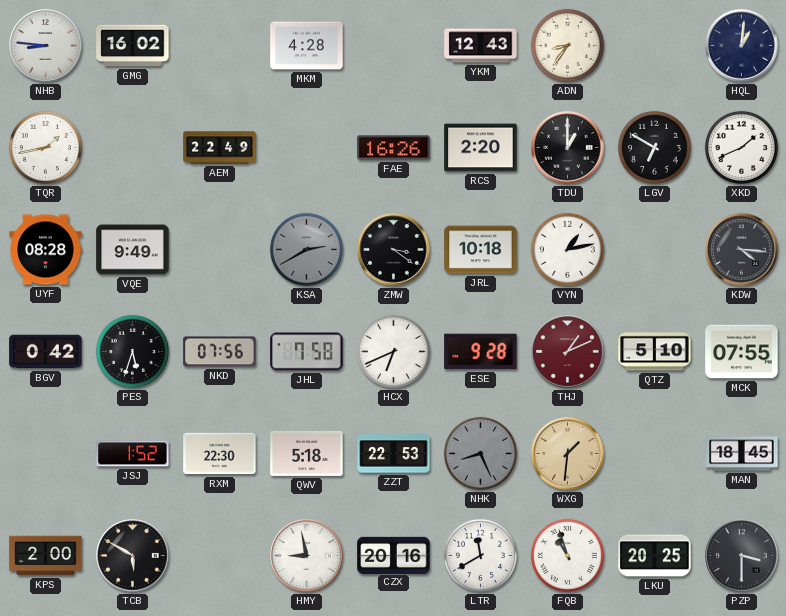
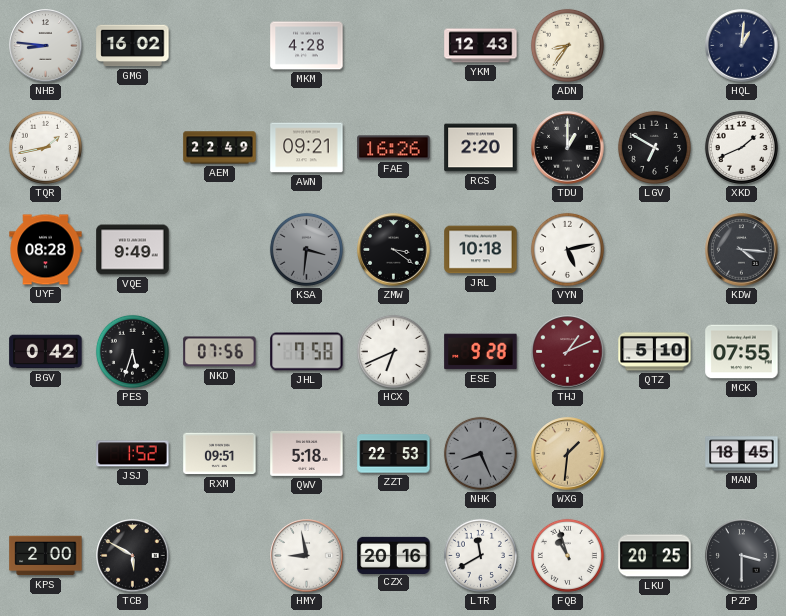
AWN: none -> 09:21
KSA: 2:40 -> 3:31
VYN: 1:13 -> 5:13
RXM: 22:30 -> 09:51
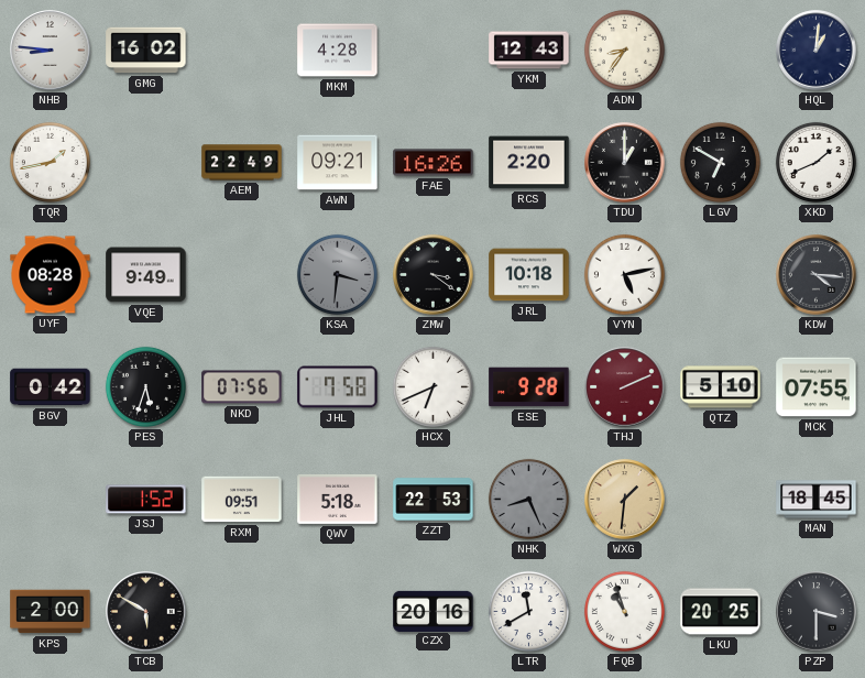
THJ: 1:11 -> 2:11
HMY: 8:58 -> none
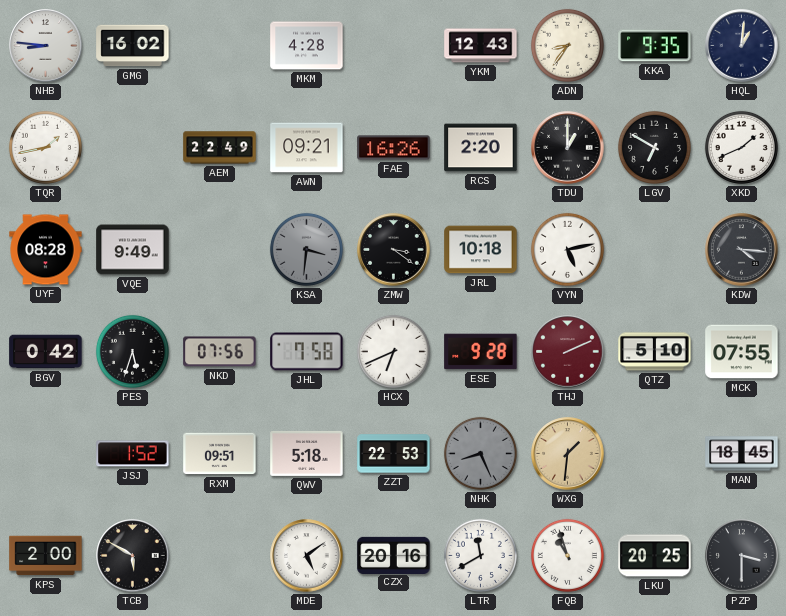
KKA: none -> 9:35
MDE: none -> 5:09
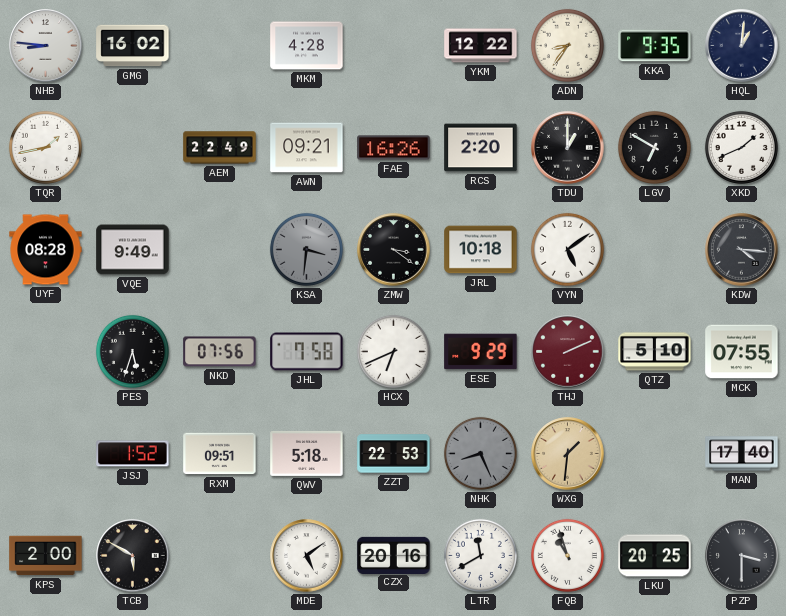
YKM: 12:43 -> 12:22
VYN: 5:13 -> 5:09
BGV: 0:42 -> none
ESE: 9:28 -> 9:29
MAN: 18:45 -> 17:40
